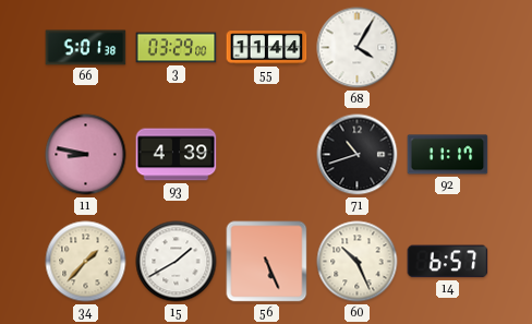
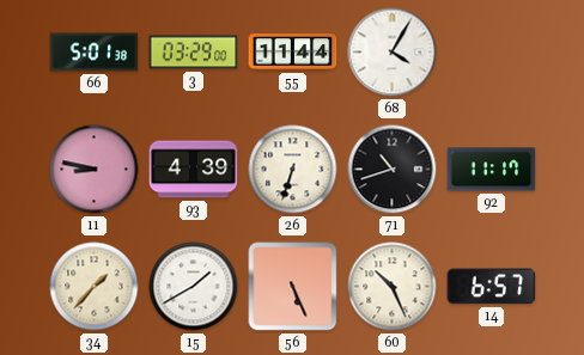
26: none -> 6:33
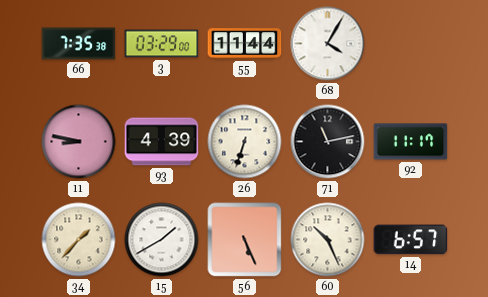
66: 5:01 -> 7:35
71: 10:42 -> 11:13
